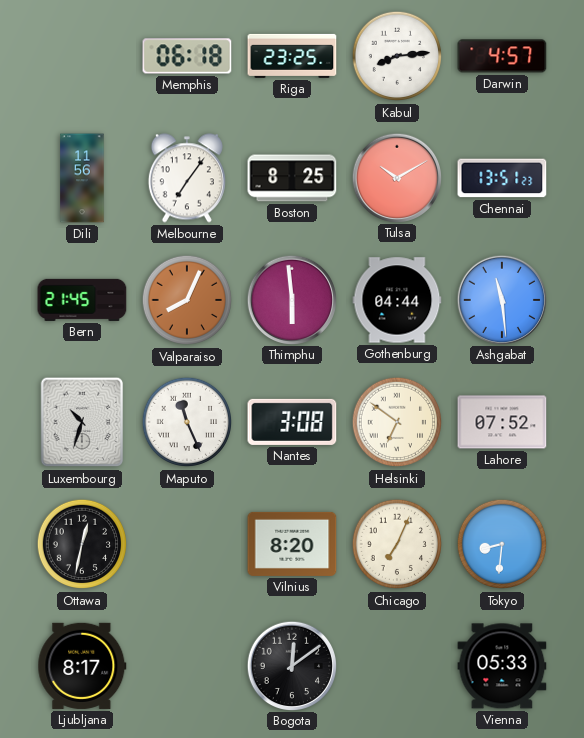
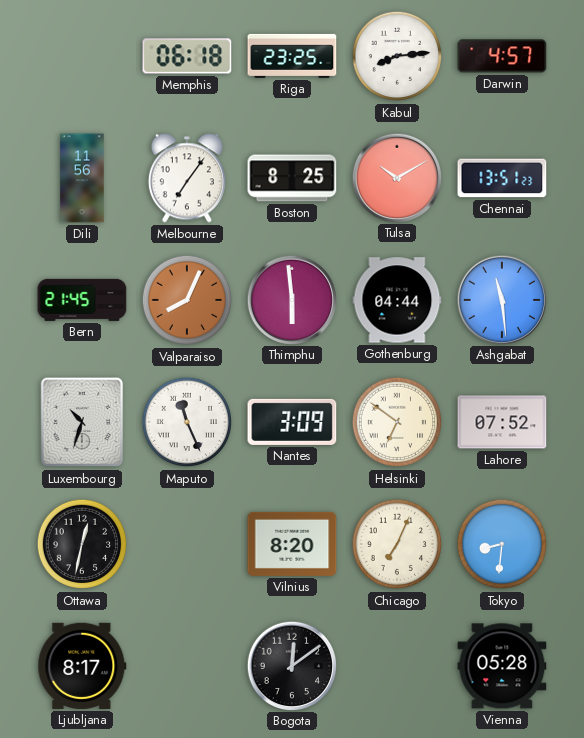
Nantes: 3:08 -> 3:09
Vienna: 05:33 -> 05:28
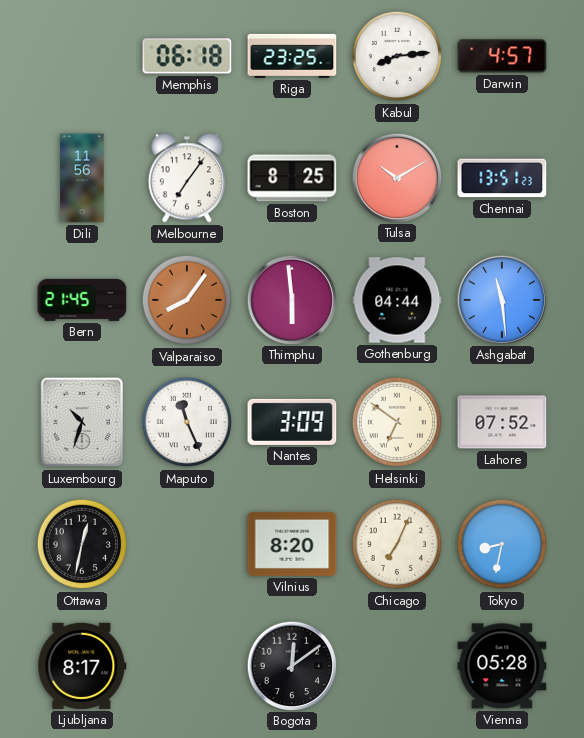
Valparaiso: 8:04 -> 8:06
Tokyo: 8:31 -> 8:32
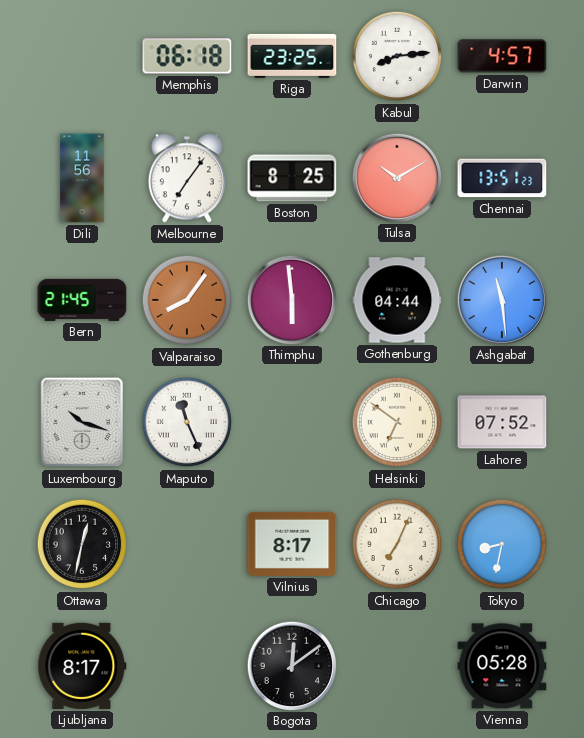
Luxembourg: 10:33 -> 10:18
Nantes: 3:09 -> none
Vilnius: 8:20 -> 8:17
